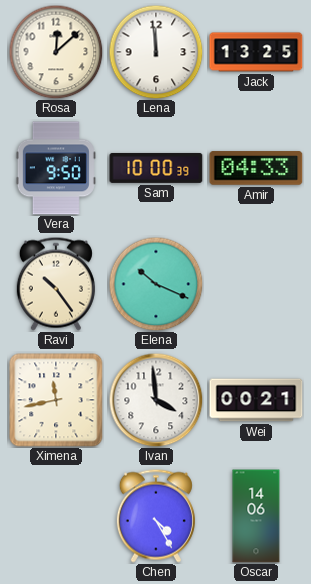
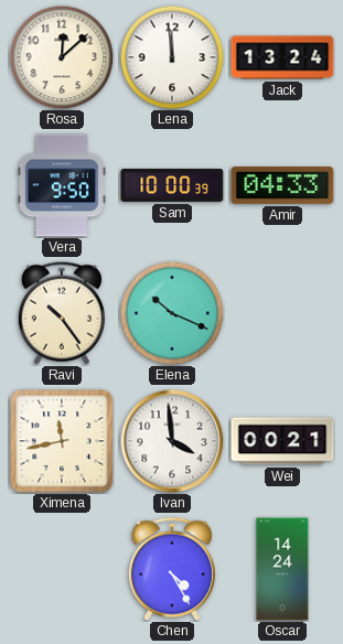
Jack: 13:25 -> 13:24
Oscar: 14:06 -> 14:24
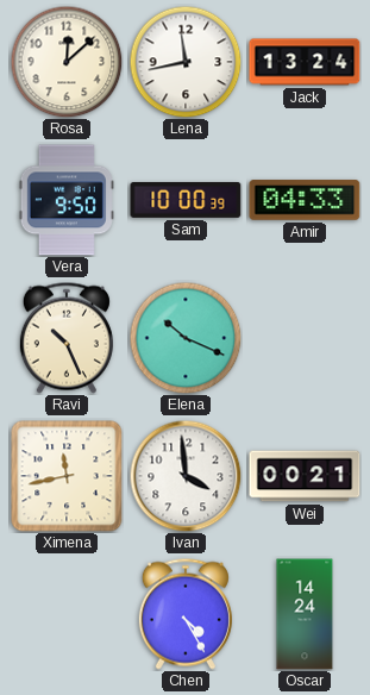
Lena: 11:59 -> 11:43
Ravi: 10:24 -> 10:26
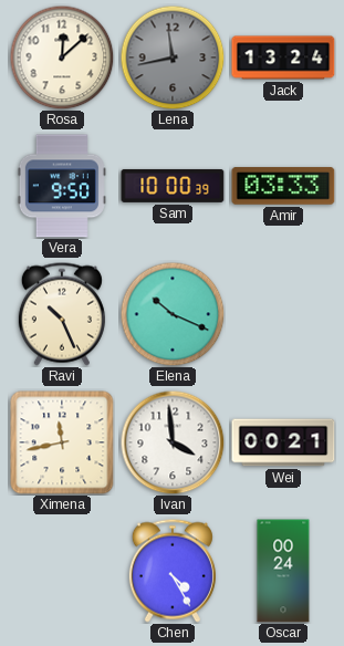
Lena dial: white -> grey
Amir: 04:33 -> 03:33
Oscar: 14:24 -> 00:24
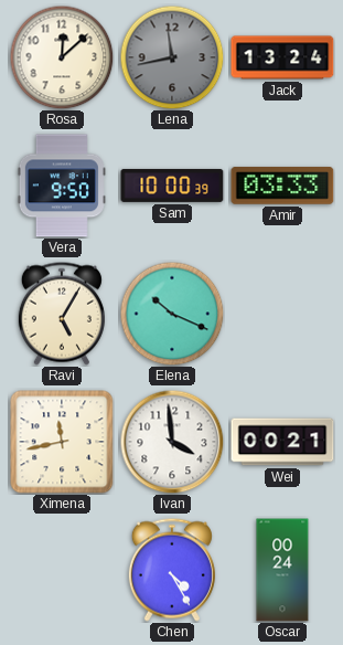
Ravi: 10:26 -> 5:05
